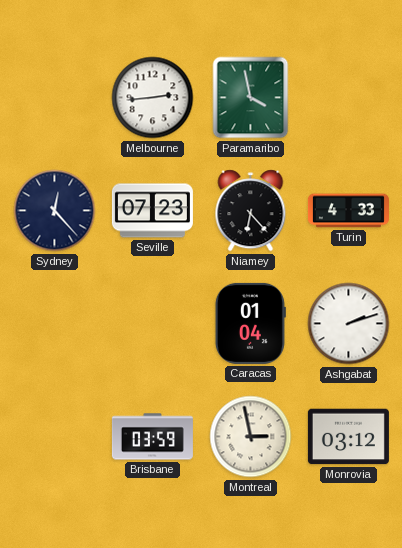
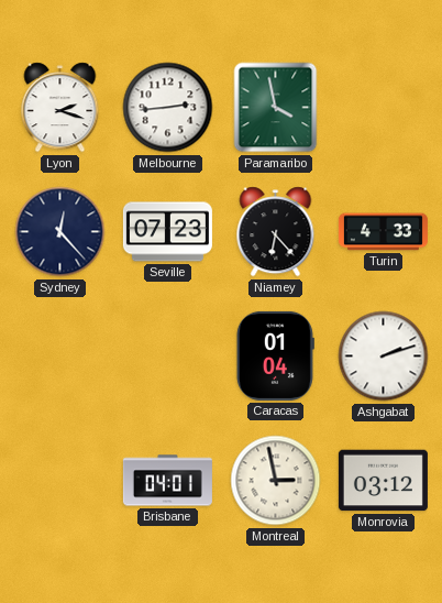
Lyon: none -> 2:18
Brisbane: 03:59 -> 04:01
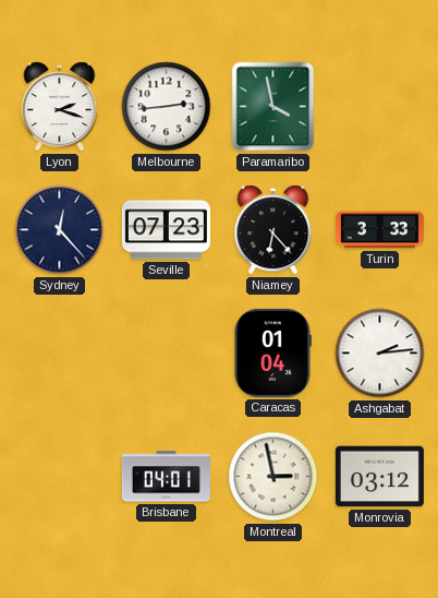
Turin: 4:33 -> 3:33
Ashgabat: 2:12 -> 2:14
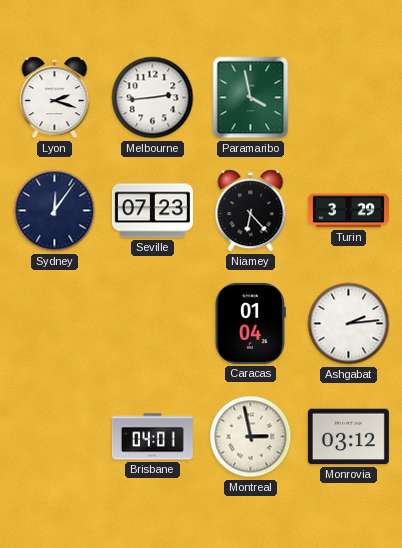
Sydney: 12:23 -> 12:06
Turin: 3:33 -> 3:29
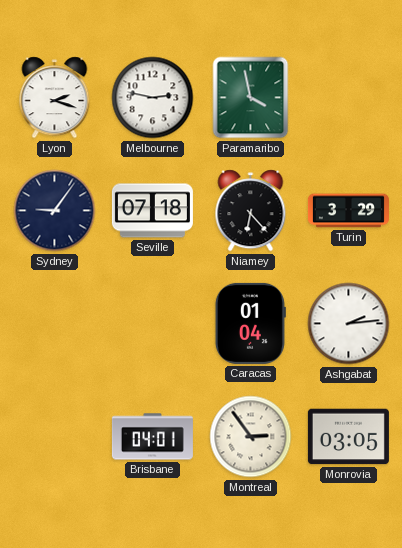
Melbourne: 2:44 -> 2:47
Sydney: 12:06 -> 9:06
Seville: 07:23 -> 07:18
Montreal: 2:58 -> 2:54
Monrovia: 03:12 -> 03:05
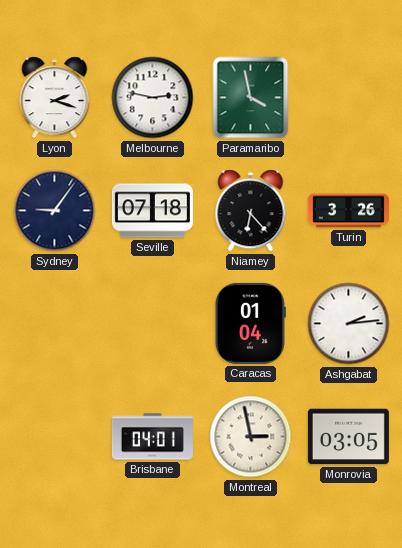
Turin: 3:29 -> 3:26
Montreal: 2:54 -> 2:58
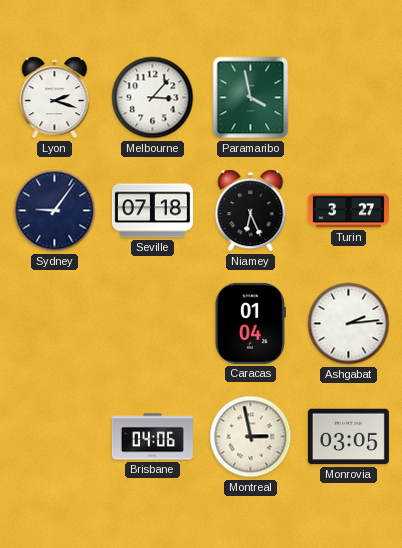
Melbourne: 2:47 -> 3:07
Niamey: 6:23 -> 6:26
Turin: 3:26 -> 3:27
Brisbane: 04:01 -> 04:06
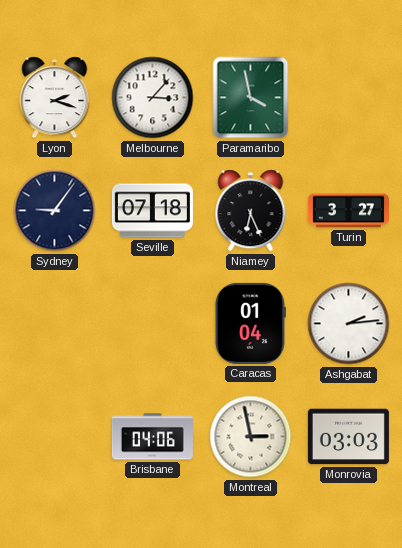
Monrovia: 03:05 -> 03:03
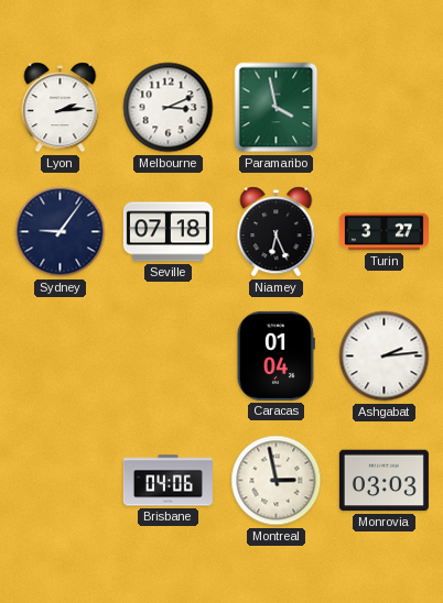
Lyon: 2:18 -> 2:14
Melbourne: 3:07 -> 3:11
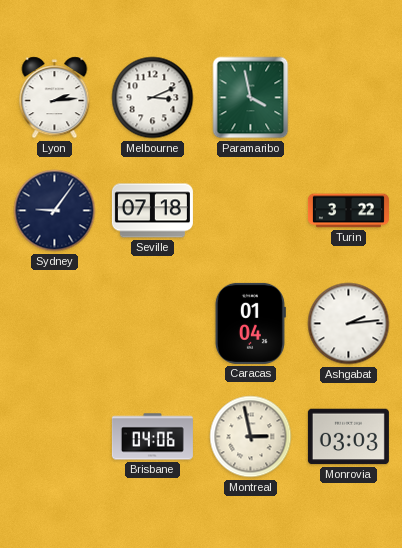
Niamey: 6:26 -> none
Turin: 3:27 -> 3:22
